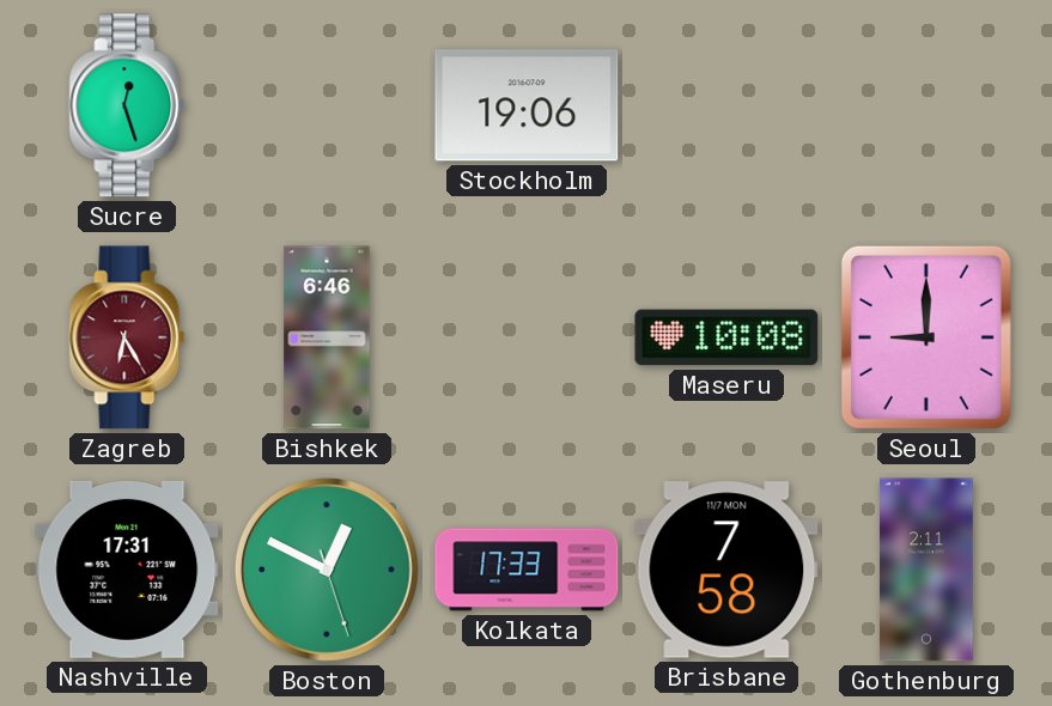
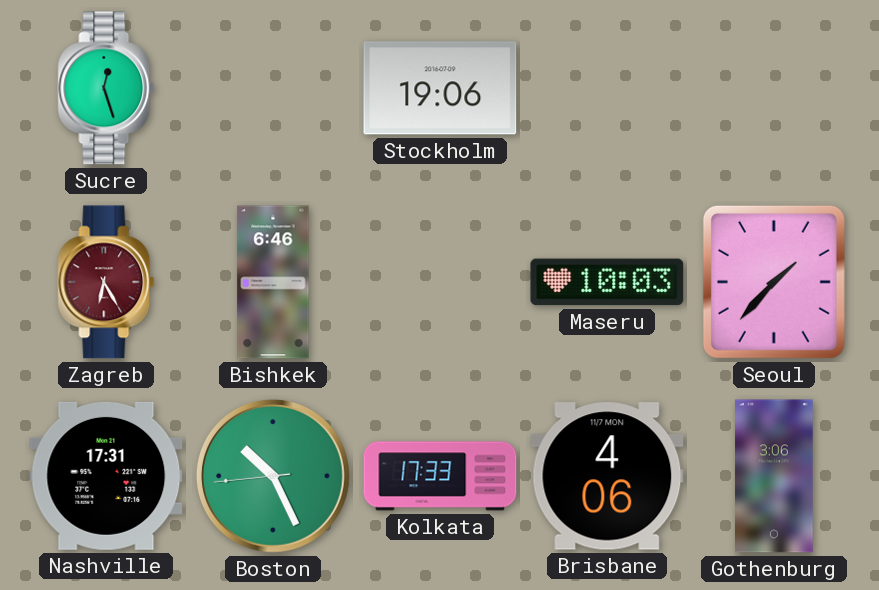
Maseru: 10:08 -> 10:03
Seoul: 9:00 -> 1:37
Boston: 12:49 -> 10:25
Brisbane: 7:58 -> 4:06
Gothenburg: 2:11 -> 3:06
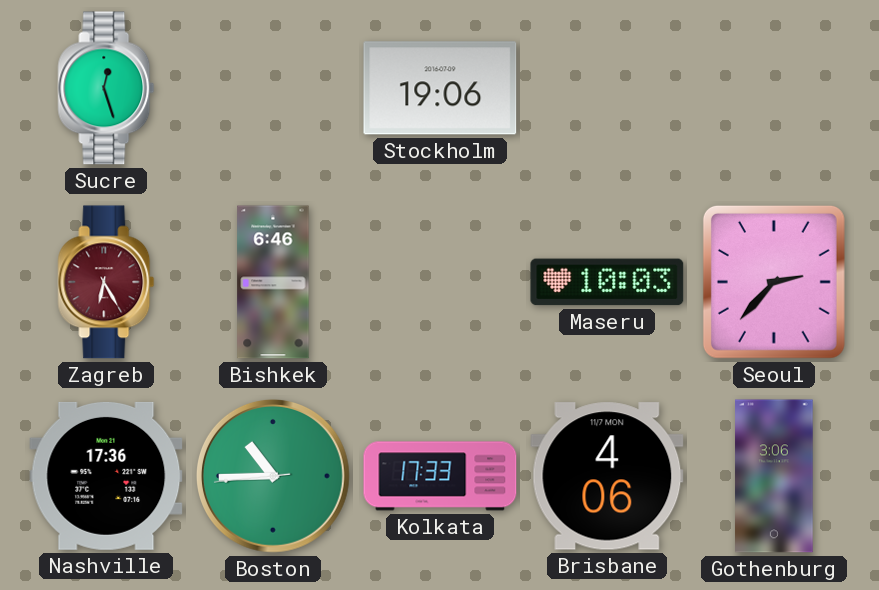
Seoul: 1:37 -> 2:37
Nashville: 17:31 -> 17:36
Boston: 10:25 -> 10:44
